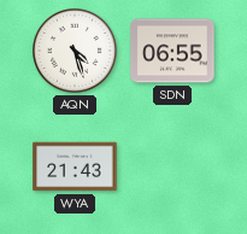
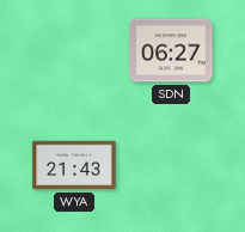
AQN: 4:27 -> none
SDN: 06:55 -> 06:27
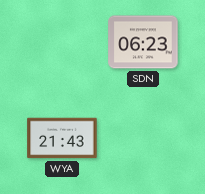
SDN: 06:27 -> 06:23
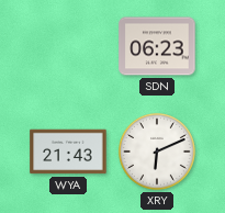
XRY: none -> 6:11
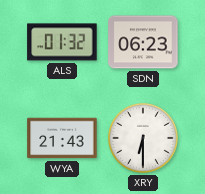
ALS: none -> 01:32
XRY: 6:11 -> 6:30
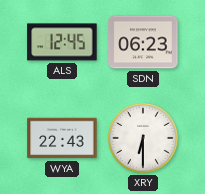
ALS: 01:32 -> 12:45
WYA: 21:43 -> 22:43
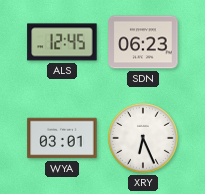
WYA: 22:43 -> 03:01
XRY: 6:30 -> 6:26
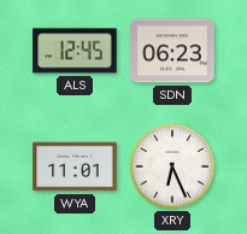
WYA: 03:01 -> 11:01
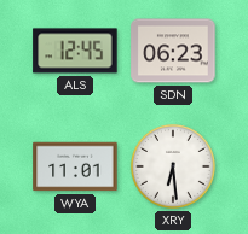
XRY: 6:26 -> 6:29
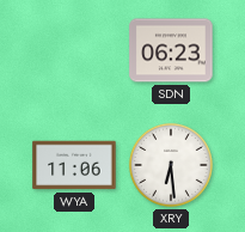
ALS: 12:45 -> none
WYA: 11:01 -> 11:06
